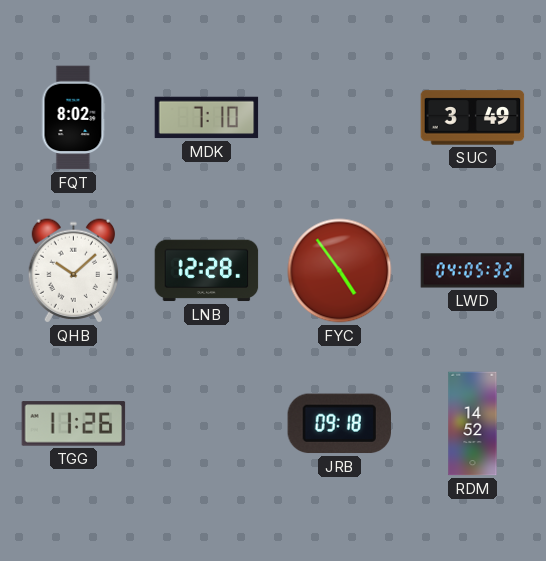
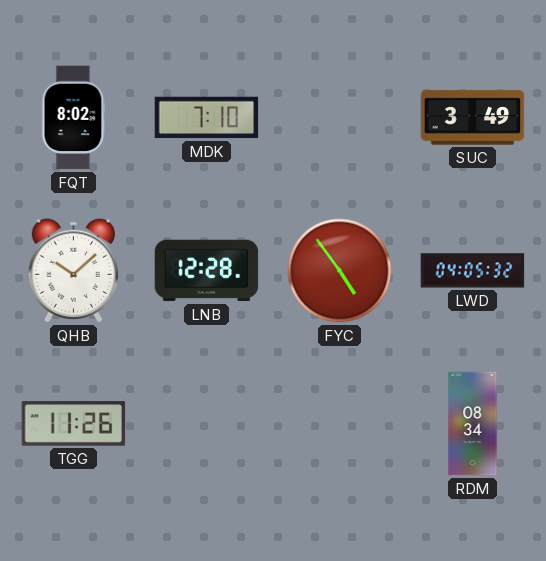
JRB: 09:18 -> none
RDM: 14:52 -> 08:34
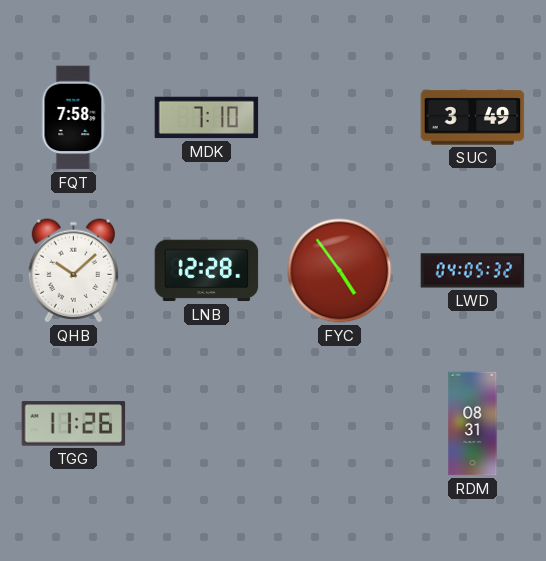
FQT: 8:02 -> 7:58
RDM: 08:34 -> 08:31
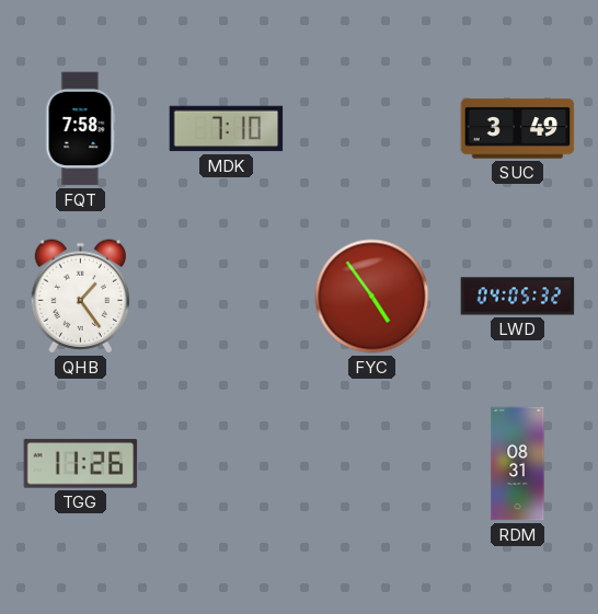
QHB: 10:08 -> 1:24
LNB: 12:28 -> none
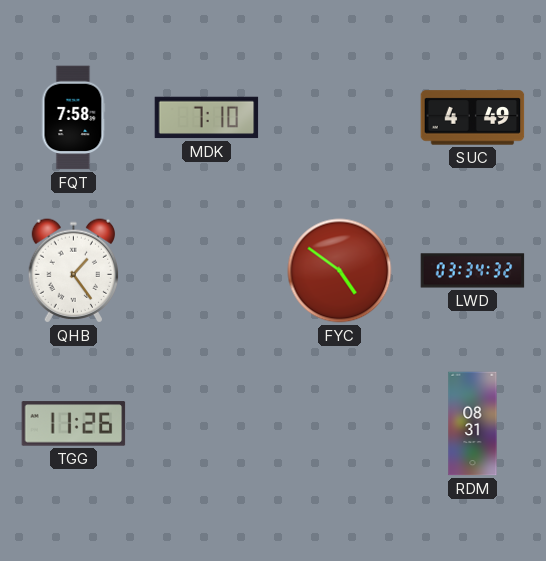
SUC: 3:49 -> 4:49
FYC: 4:54 -> 4:51
LWD: 04:05 -> 03:34
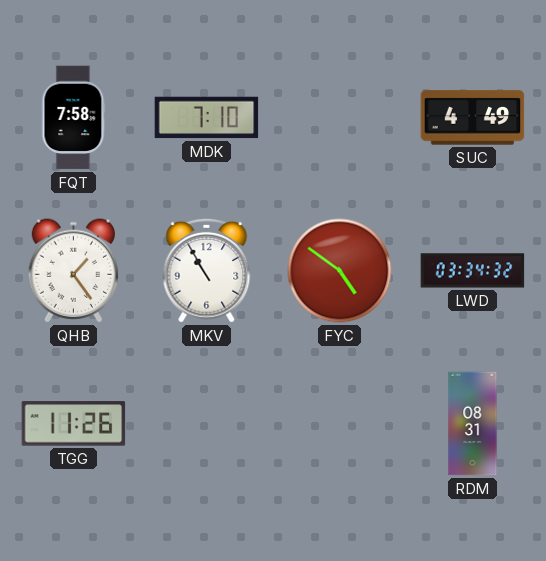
MKV: none -> 10:55
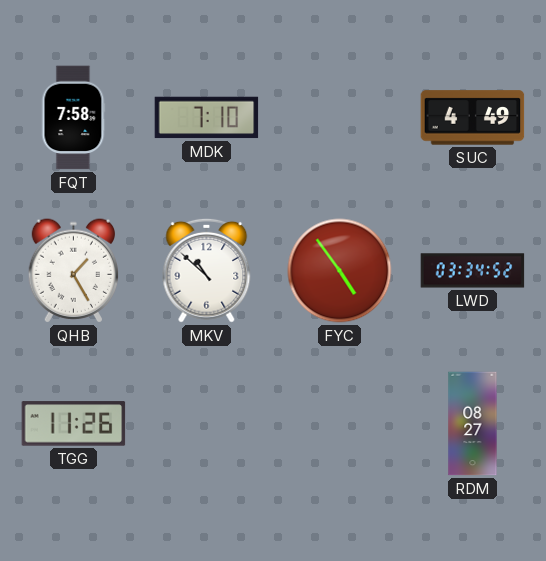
QHB: 1:24 -> 1:25
MKV: 10:55 -> 10:52
FYC: 4:51 -> 4:54
LWD: 03:34:32 -> 03:34:52
RDM: 08:31 -> 08:27
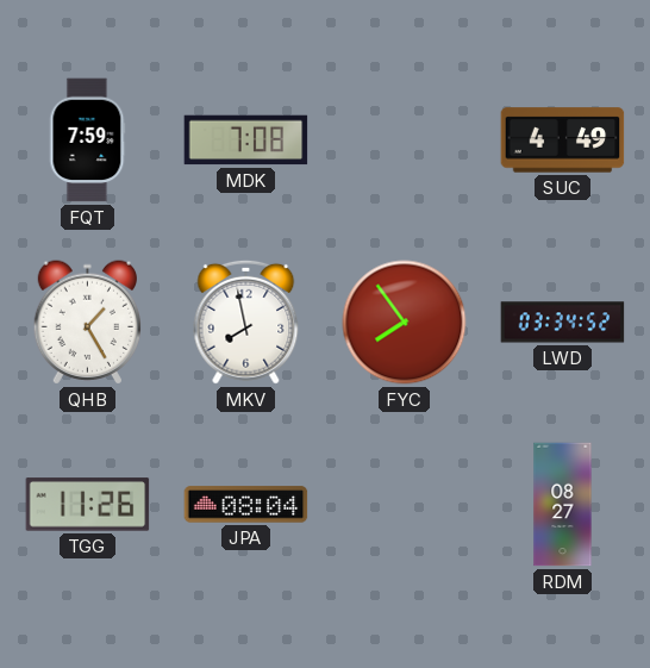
FQT: 7:58 -> 7:59
MDK: 7:10 -> 7:08
MKV: 10:52 -> 7:58
FYC: 4:54 -> 7:54
JPA: none -> 08:04
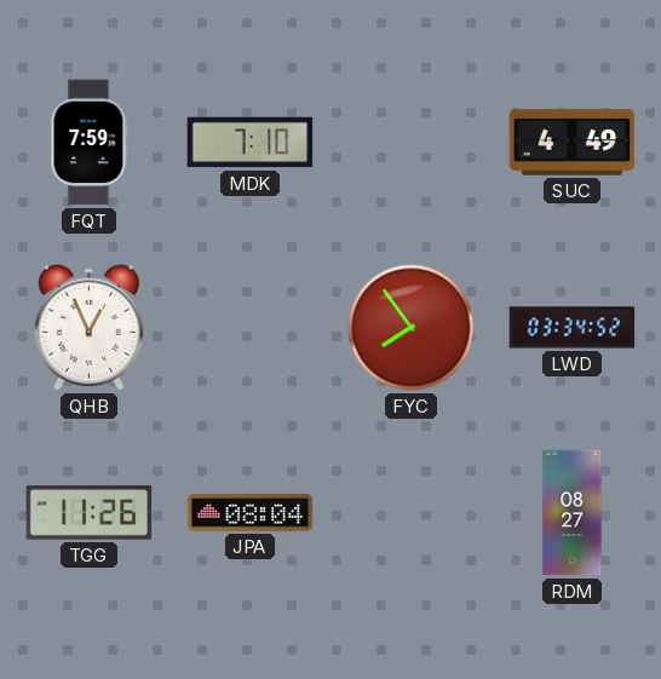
MDK: 7:08 -> 7:10
QHB: 1:25 -> 12:56
MKV: 7:58 -> none
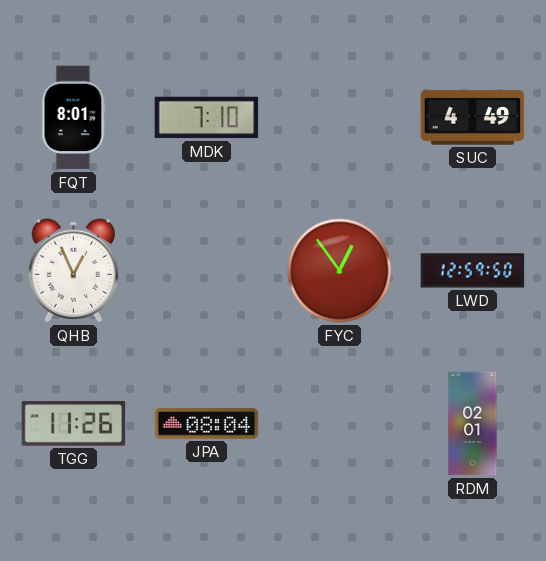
FQT: 7:59 -> 8:01
FYC: 7:54 -> 12:54
LWD: 03:34 -> 12:59
RDM: 08:27 -> 02:01
